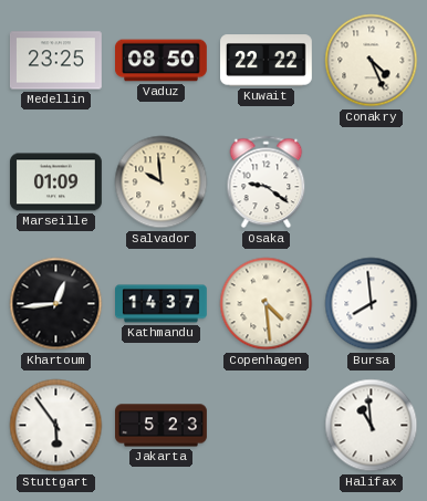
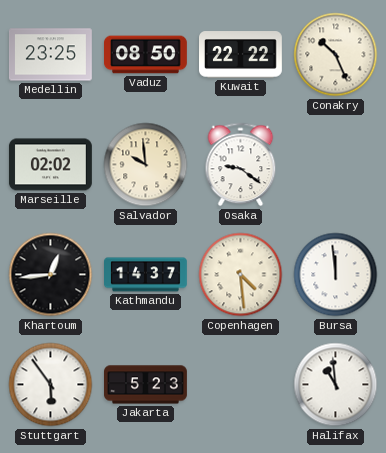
Conakry: 4:26 -> 10:26
Marseille: 01:09 -> 02:02
Bursa: 7:59 -> 11:59
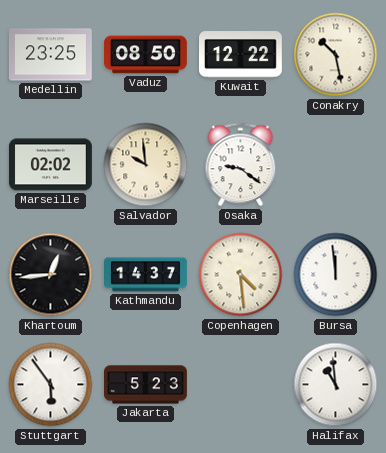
Kuwait: 22:22 -> 12:22
Conakry: 10:26 -> 10:28
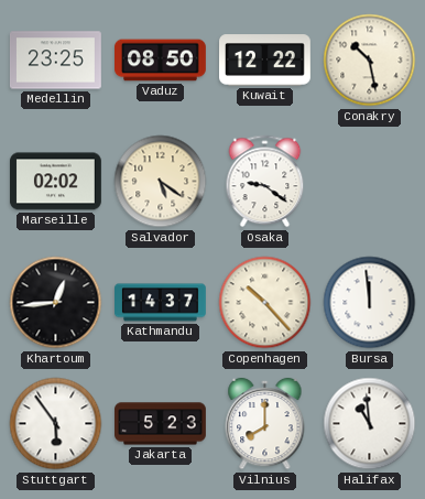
Salvador: 9:59 -> 5:21
Copenhagen: 4:29 -> 10:23
Vilnius: none -> 8:00
